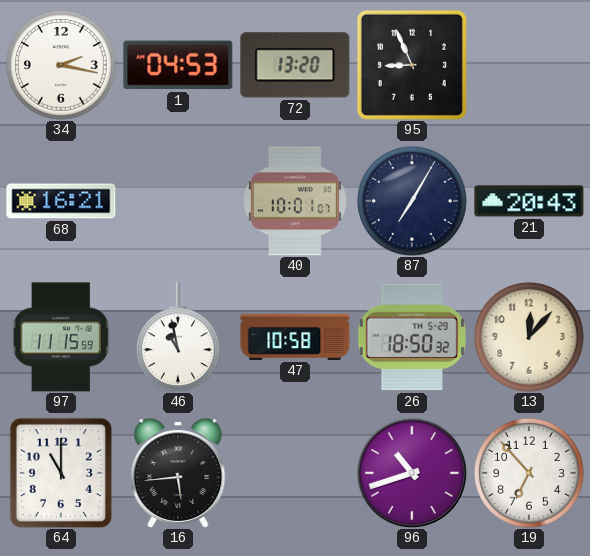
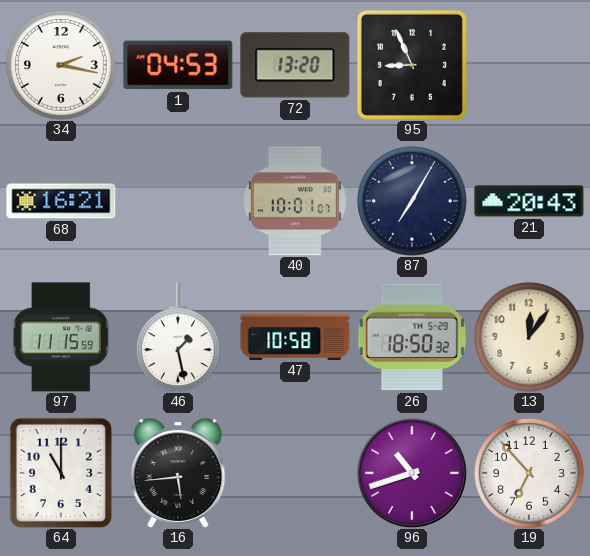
46: 10:58 -> 1:28
13: 12:07 -> 12:06
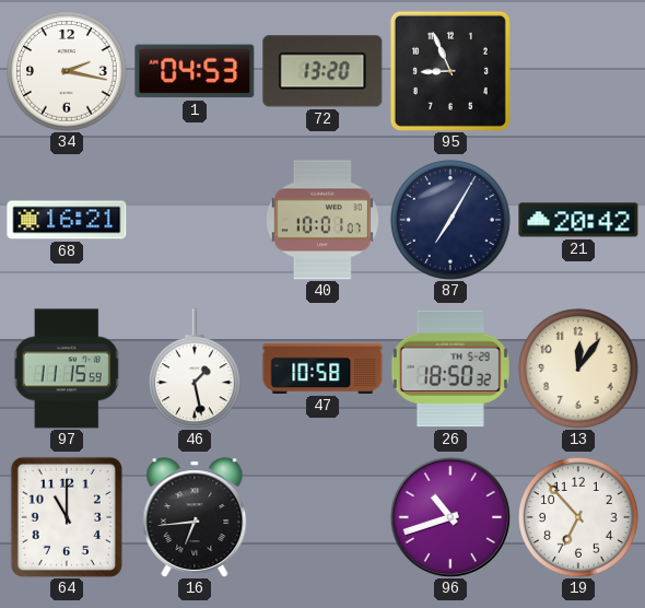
21: 20:43 -> 20:42
16: 5:44 -> 6:44
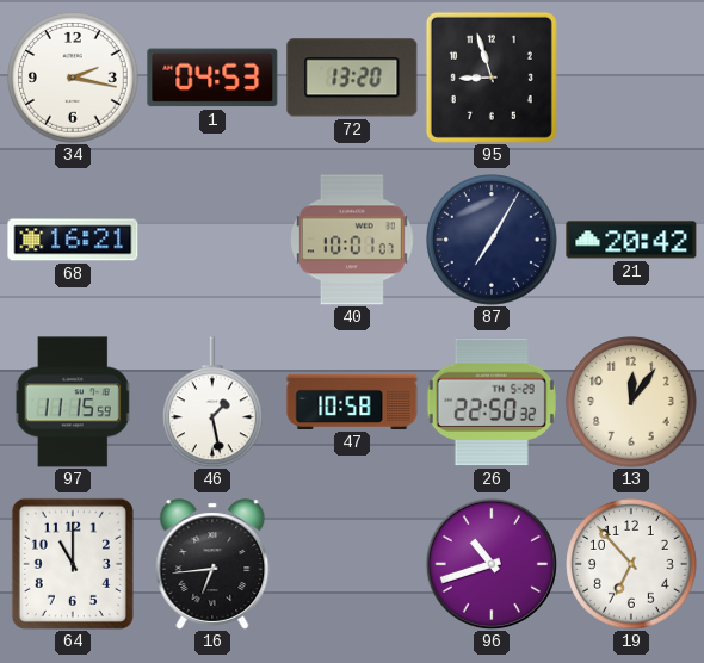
95: 8:56 -> 8:57
26: 18:50 -> 22:50
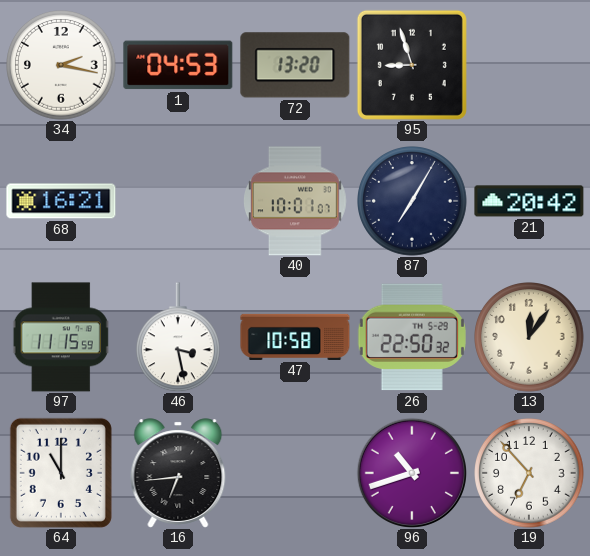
46: 1:28 -> 3:28
